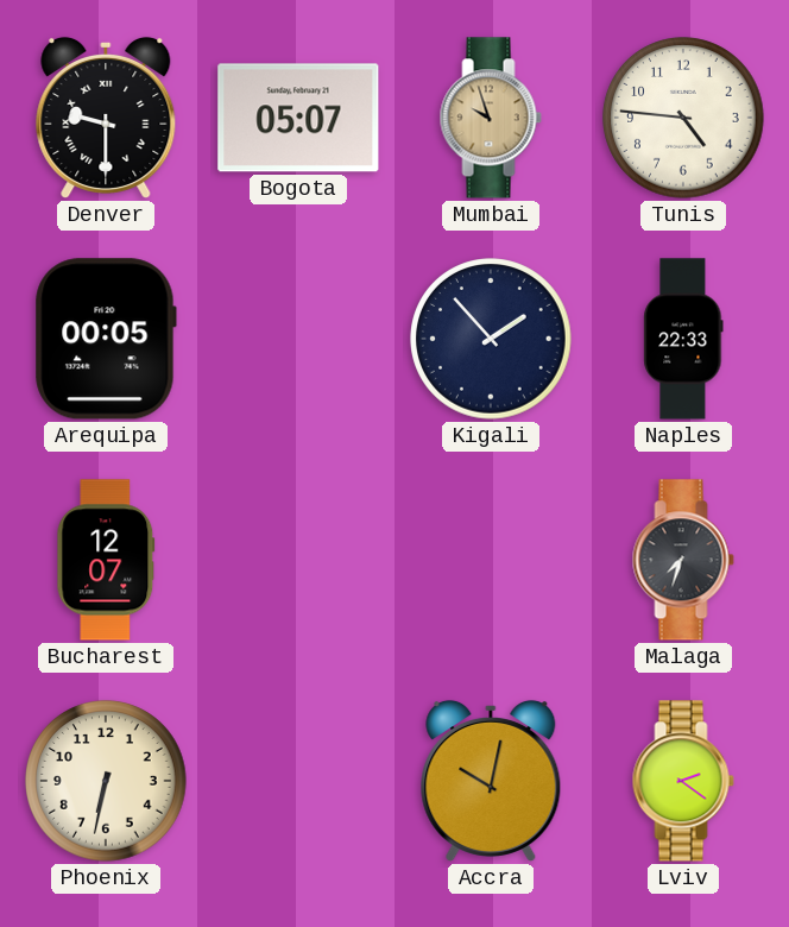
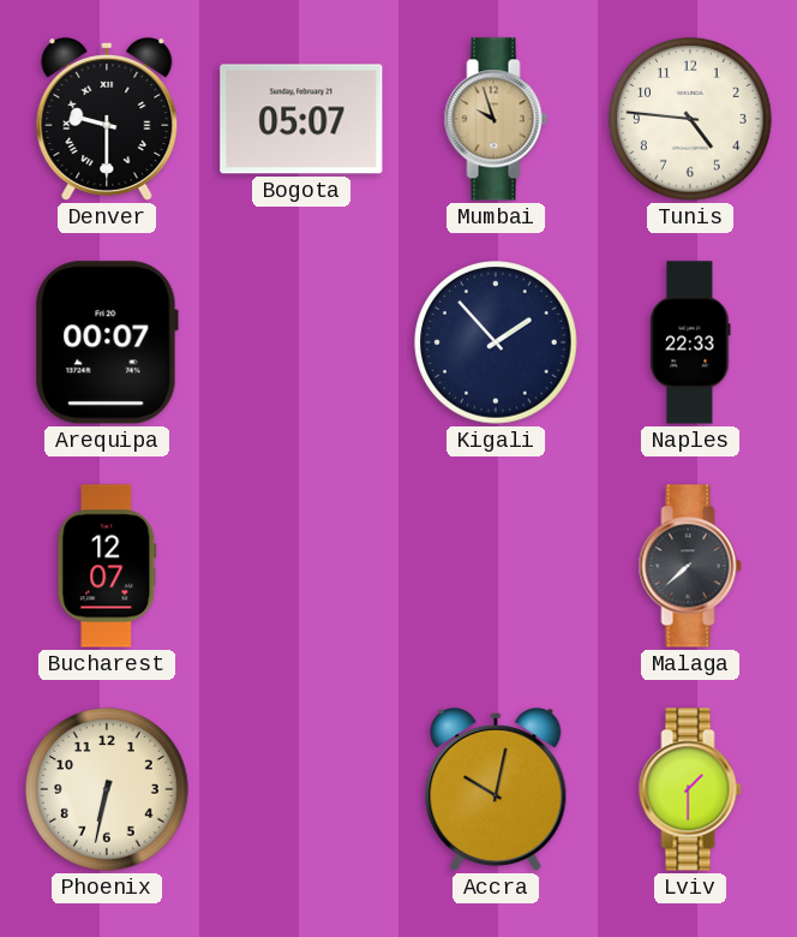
Arequipa: 00:05 -> 00:07
Malaga: 7:33 -> 7:38
Lviv: 2:21 -> 1:30
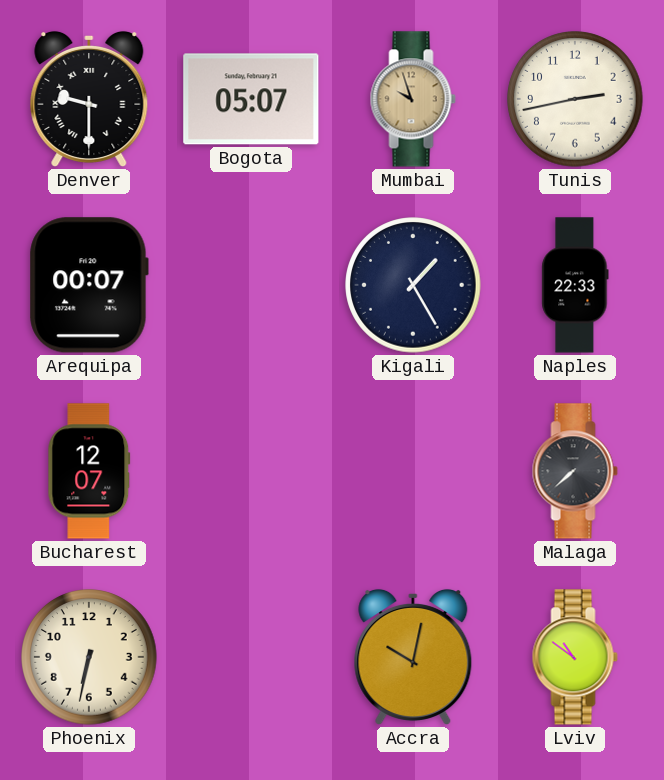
Tunis: 4:46 -> 2:43
Kigali: 1:53 -> 1:25
Lviv: 1:30 -> 10:51
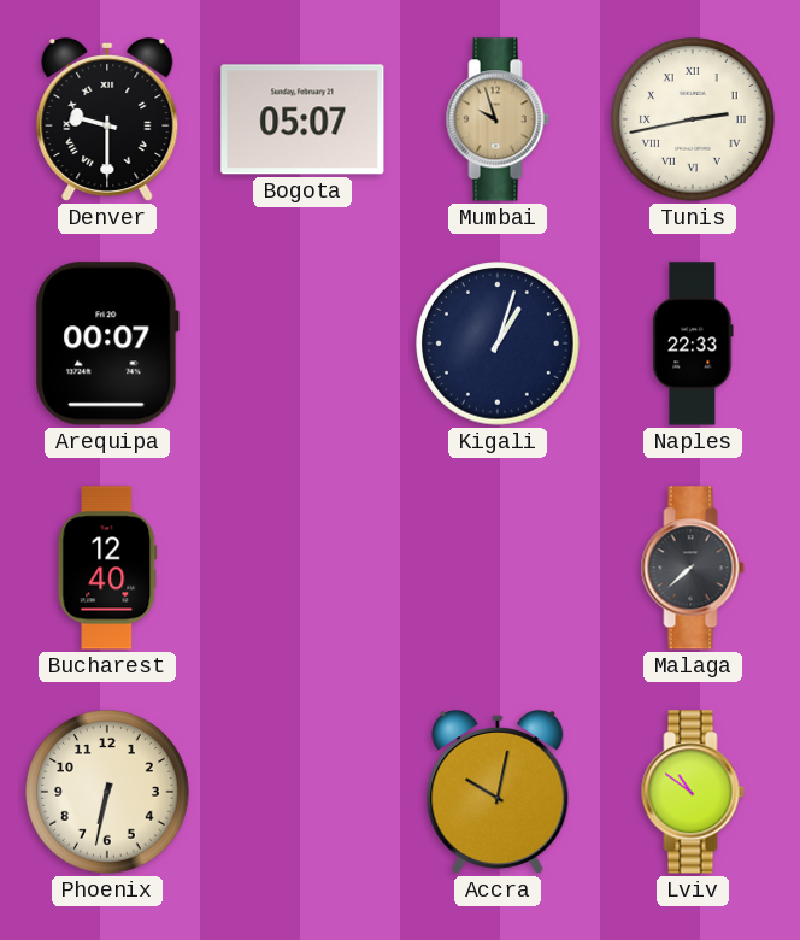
Tunis numerals: Arabic -> Roman
Kigali: 1:25 -> 1:03
Bucharest: 12:07 -> 12:40
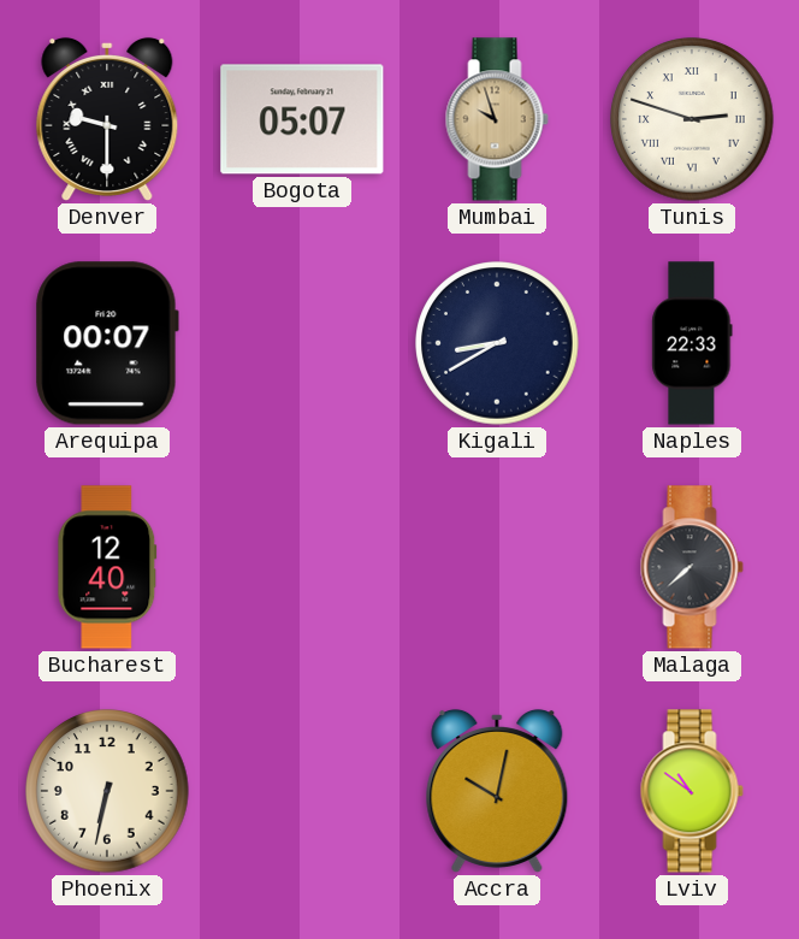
Tunis: 2:43 -> 2:48
Kigali: 1:03 -> 8:40
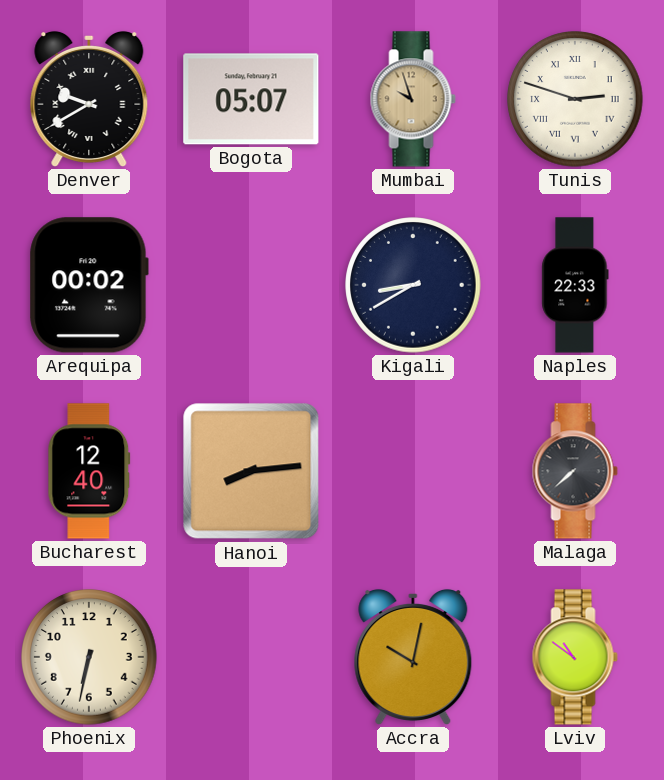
Denver: 9:30 -> 9:40
Arequipa: 00:07 -> 00:02
Hanoi: none -> 8:14
